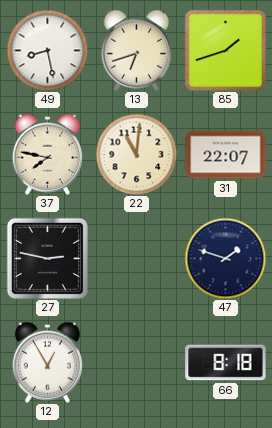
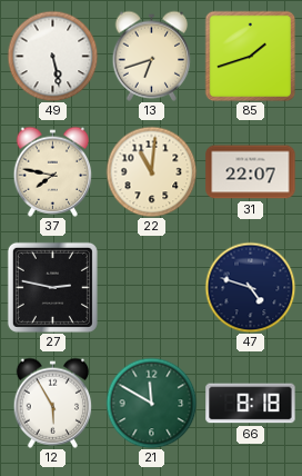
49: 8:28 -> 5:28
47: 1:48 -> 4:48
12: 12:55 -> 5:55
21: none -> 11:50
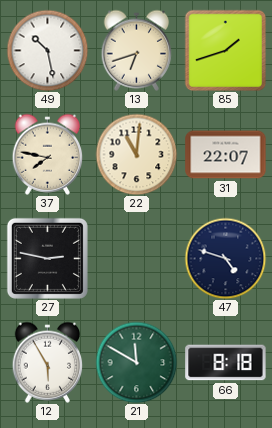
49: 5:28 -> 10:28
